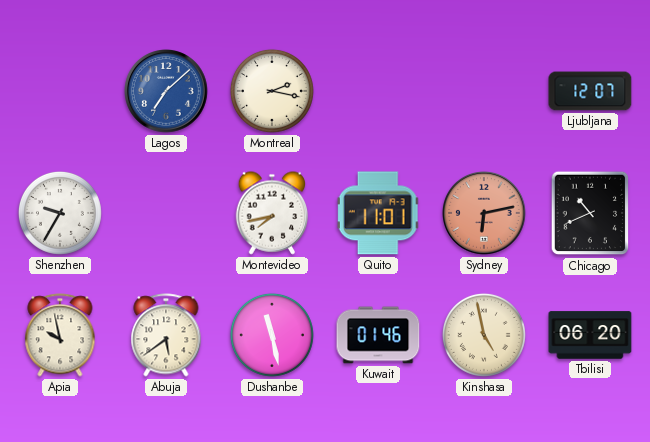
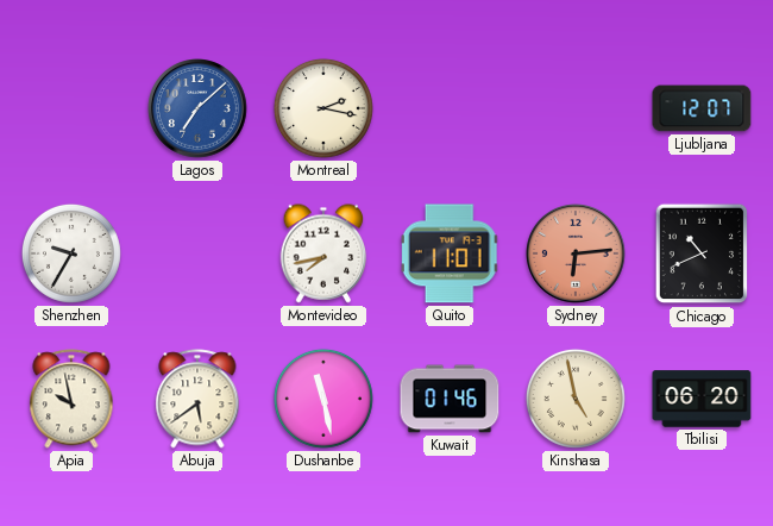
Sydney: 6:13 -> 6:14
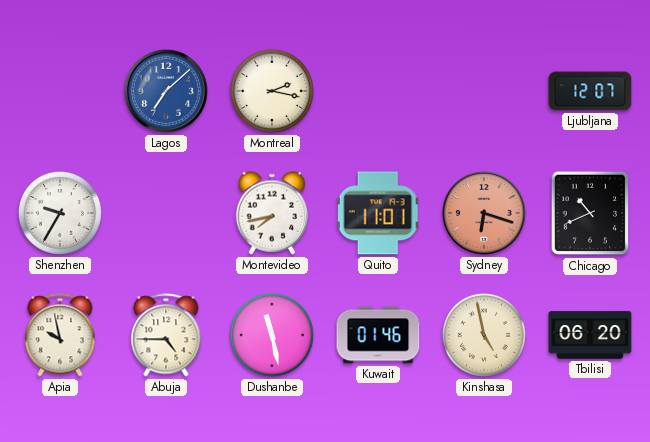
Sydney: 6:14 -> 6:18
Abuja: 5:39 -> 4:45
